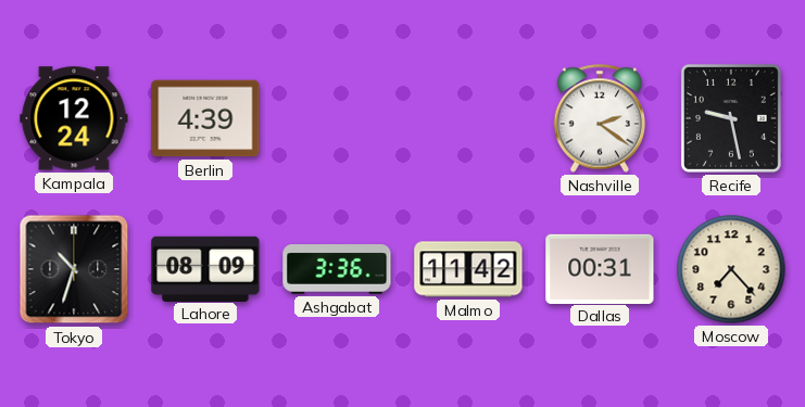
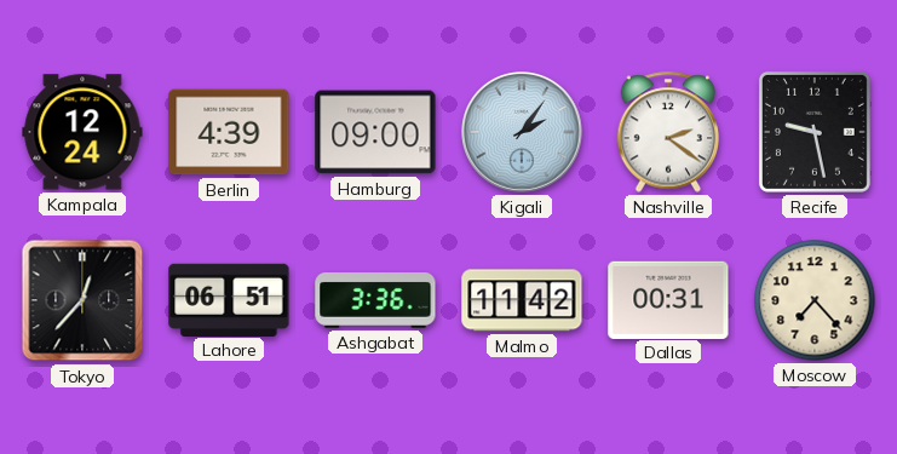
Hamburg: none -> 09:00
Kigali: none -> 2:06
Tokyo: 10:33 -> 12:37
Lahore: 08:09 -> 06:51
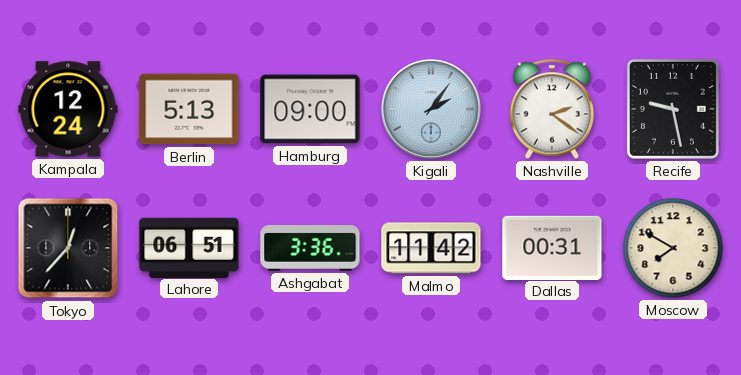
Berlin: 4:39 -> 5:13
Moscow: 7:23 -> 7:50
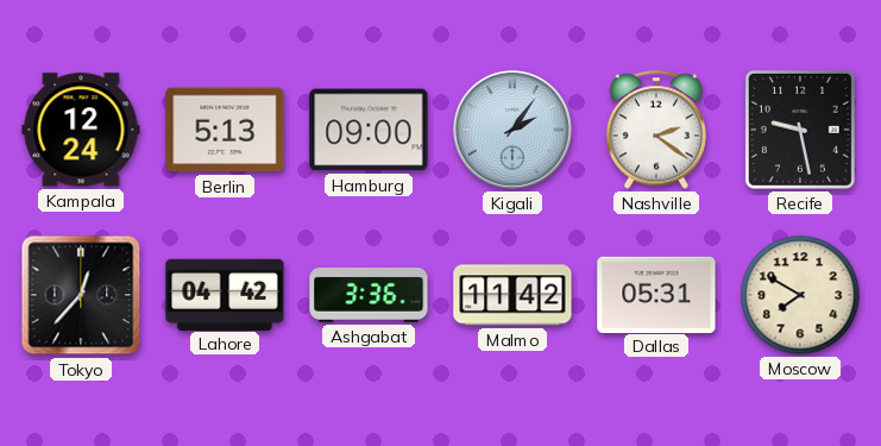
Lahore: 06:51 -> 04:42
Dallas: 00:31 -> 05:31
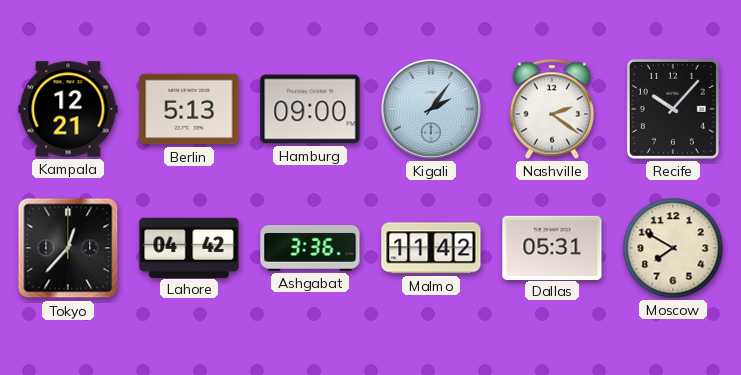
Kampala: 12:24 -> 12:21
Recife: 9:28 -> 10:07
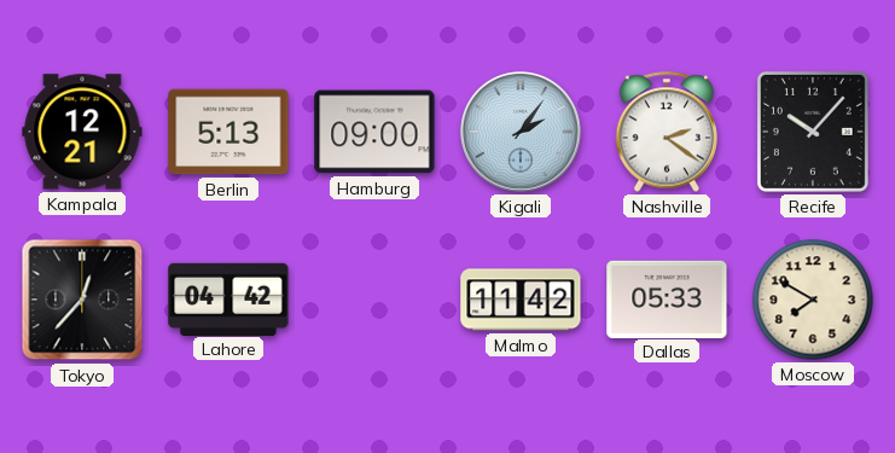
Ashgabat: 3:36 -> none
Dallas: 05:31 -> 05:33
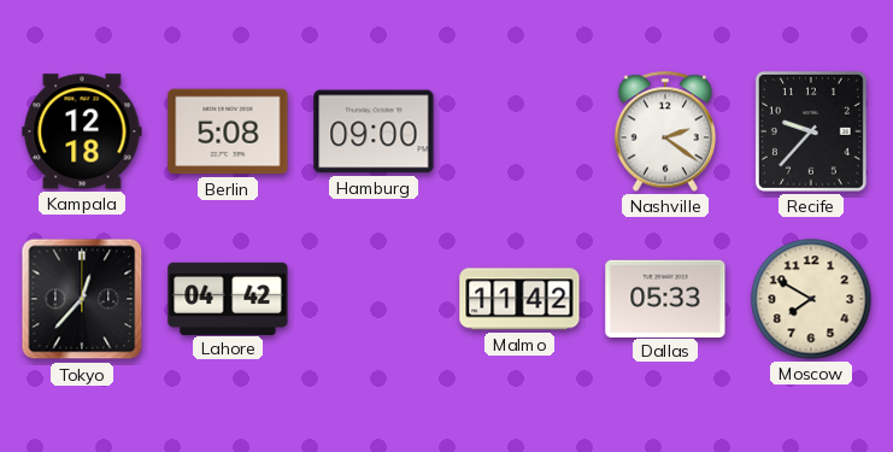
Kampala: 12:21 -> 12:18
Berlin: 5:13 -> 5:08
Kigali: 2:06 -> none
Recife: 10:07 -> 9:37
